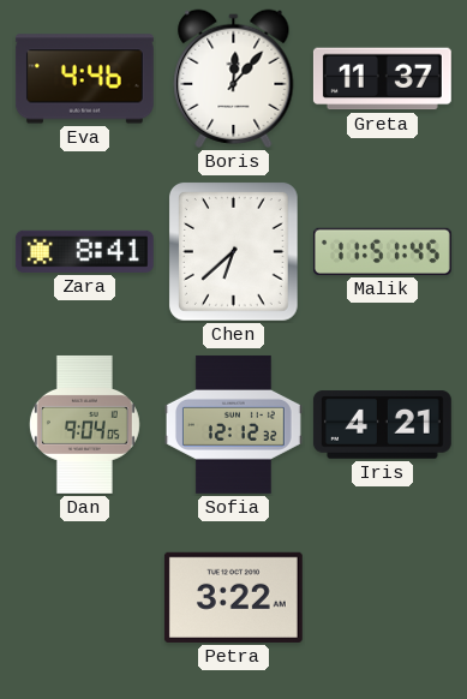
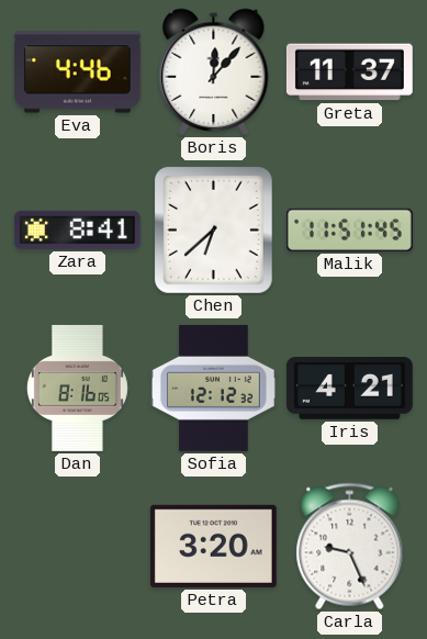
Dan: 9:04 -> 8:16
Petra: 3:22 -> 3:20
Carla: none -> 9:26
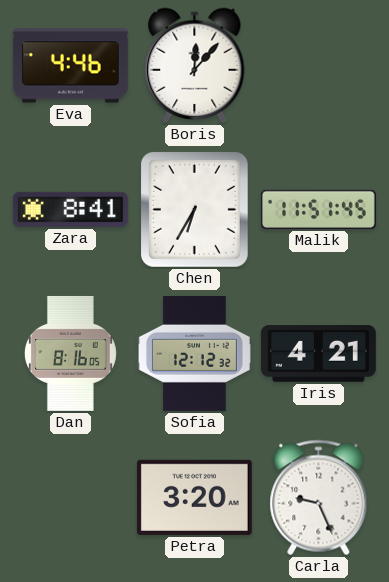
Greta: 11:37 -> none
Chen: 6:38 -> 6:35
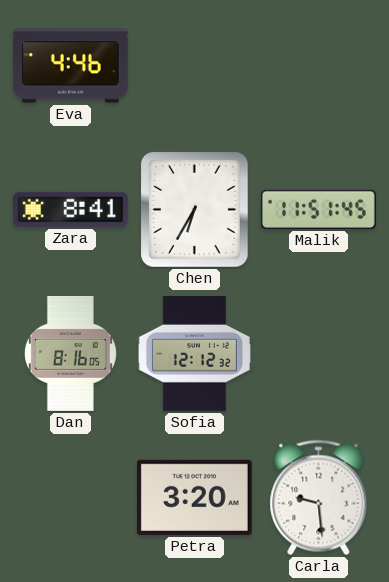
Boris: 12:07 -> none
Iris: 4:21 -> none
Carla: 9:26 -> 9:29
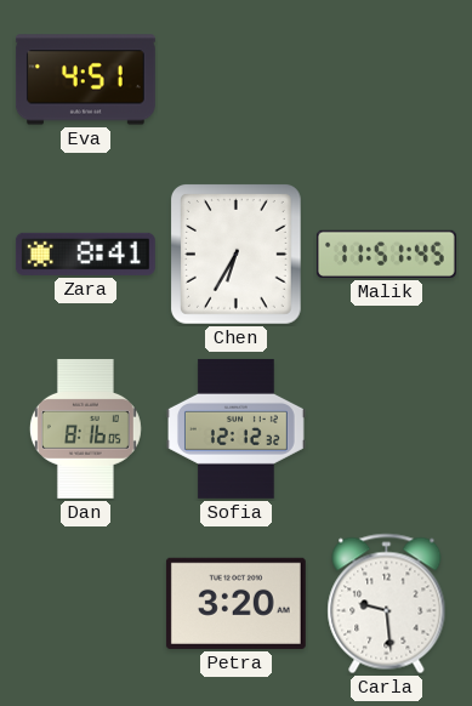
Eva: 4:46 -> 4:51
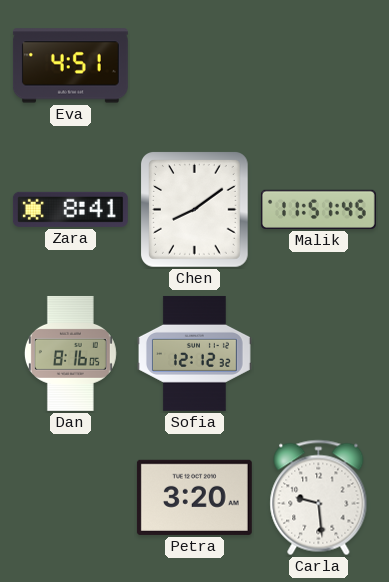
Chen: 6:35 -> 8:09
